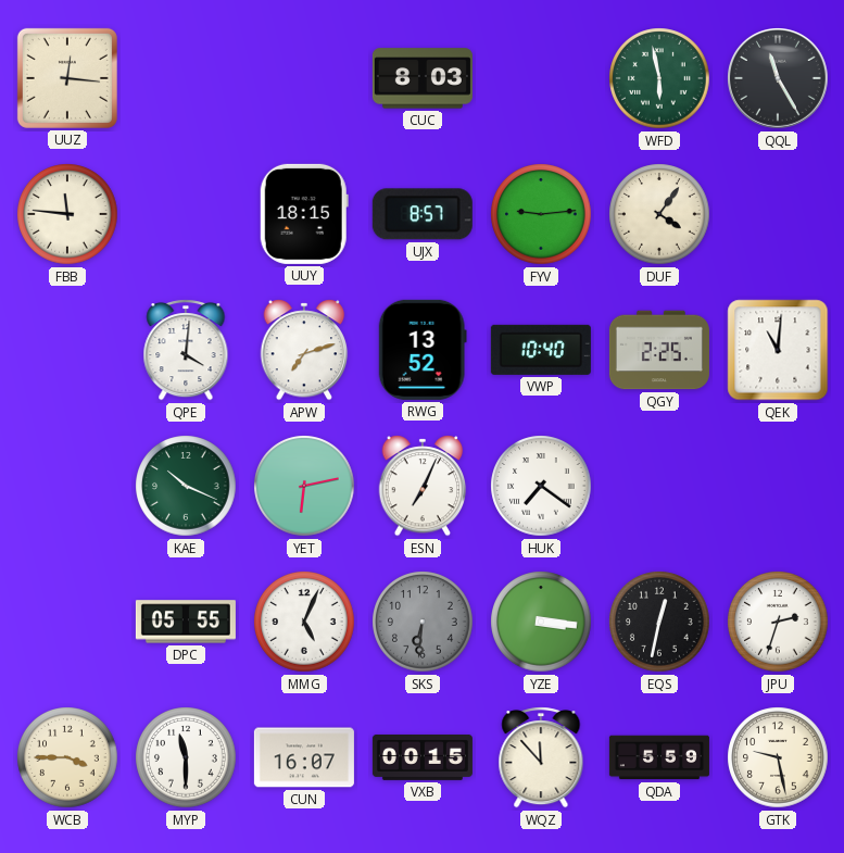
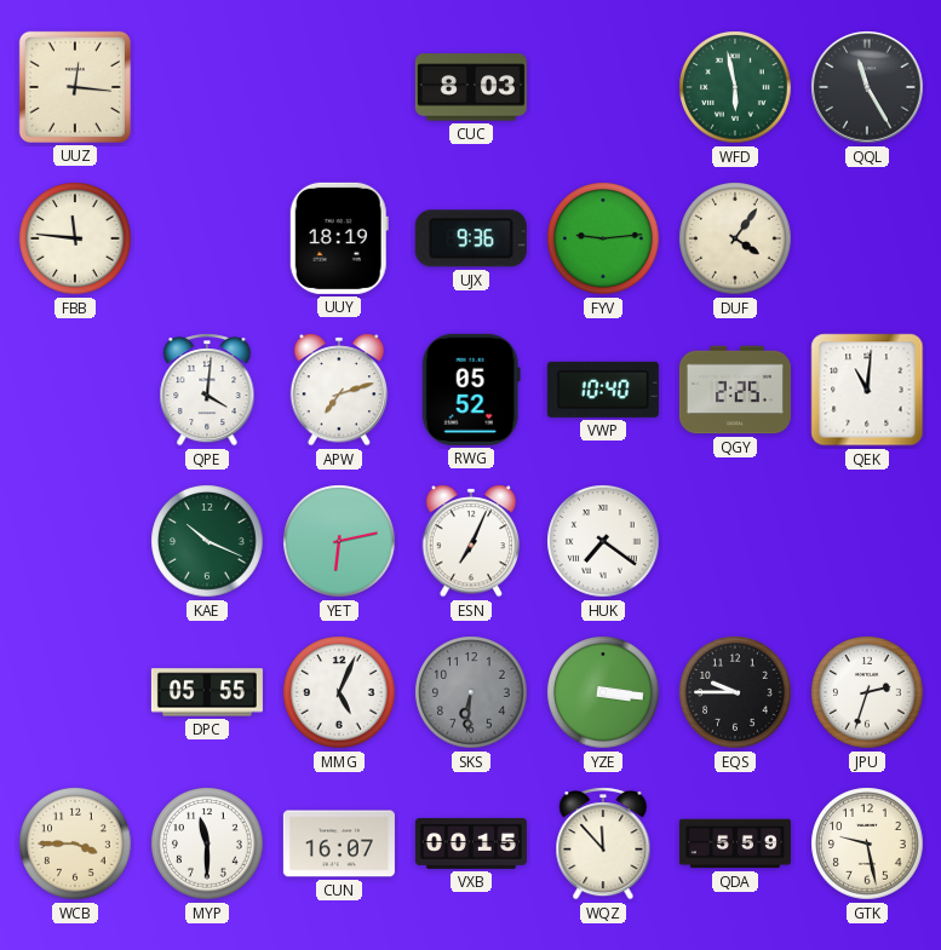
UUY: 18:15 -> 18:19
UJX: 8:57 -> 9:36
RWG: 13:52 -> 05:52
EQS: 12:32 -> 9:45
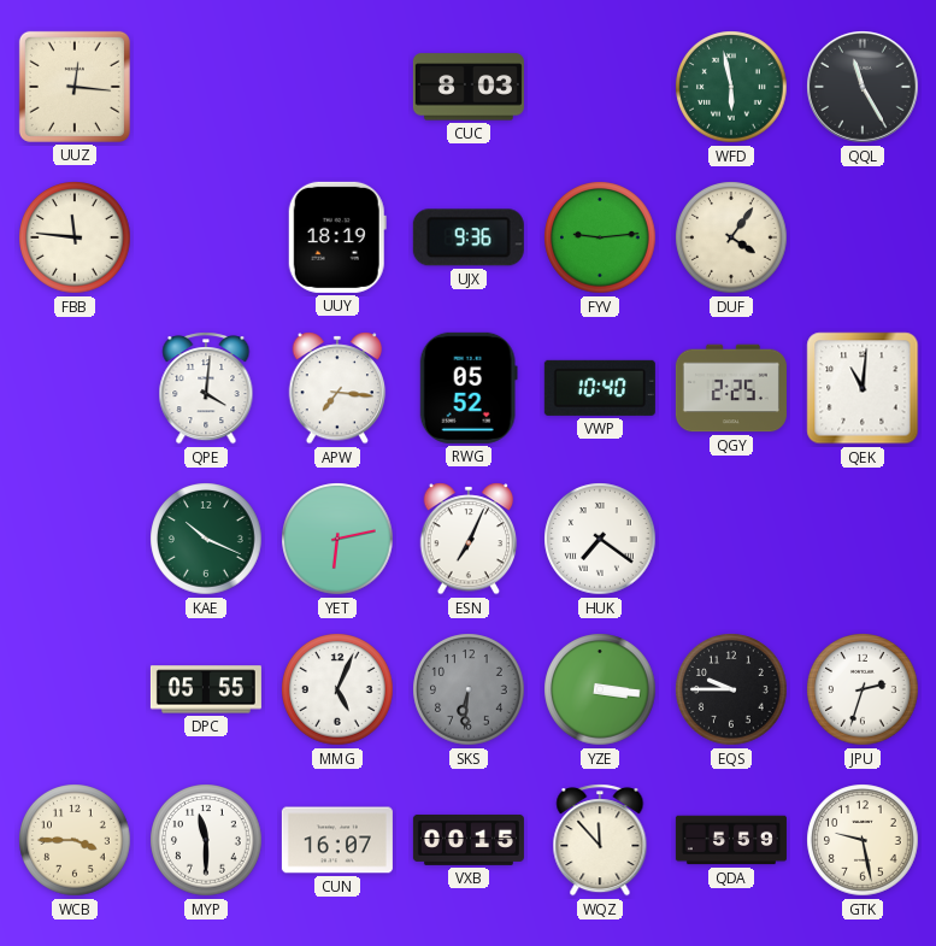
APW: 7:12 -> 7:16
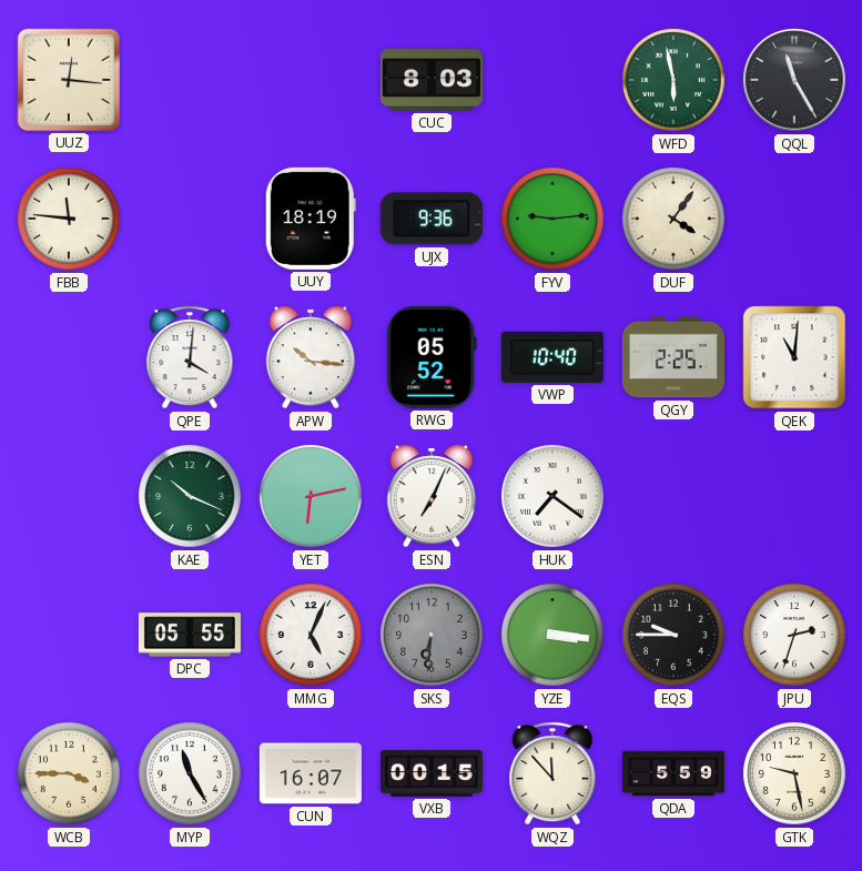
APW: 7:16 -> 10:16
MYP: 11:30 -> 11:25
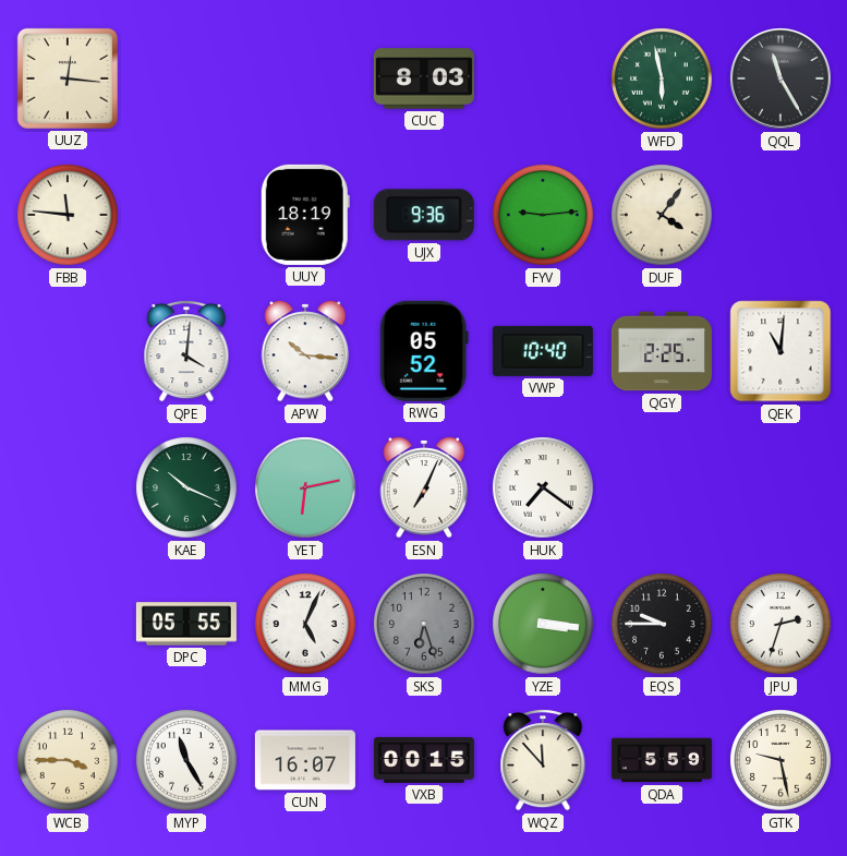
SKS: 6:31 -> 6:27
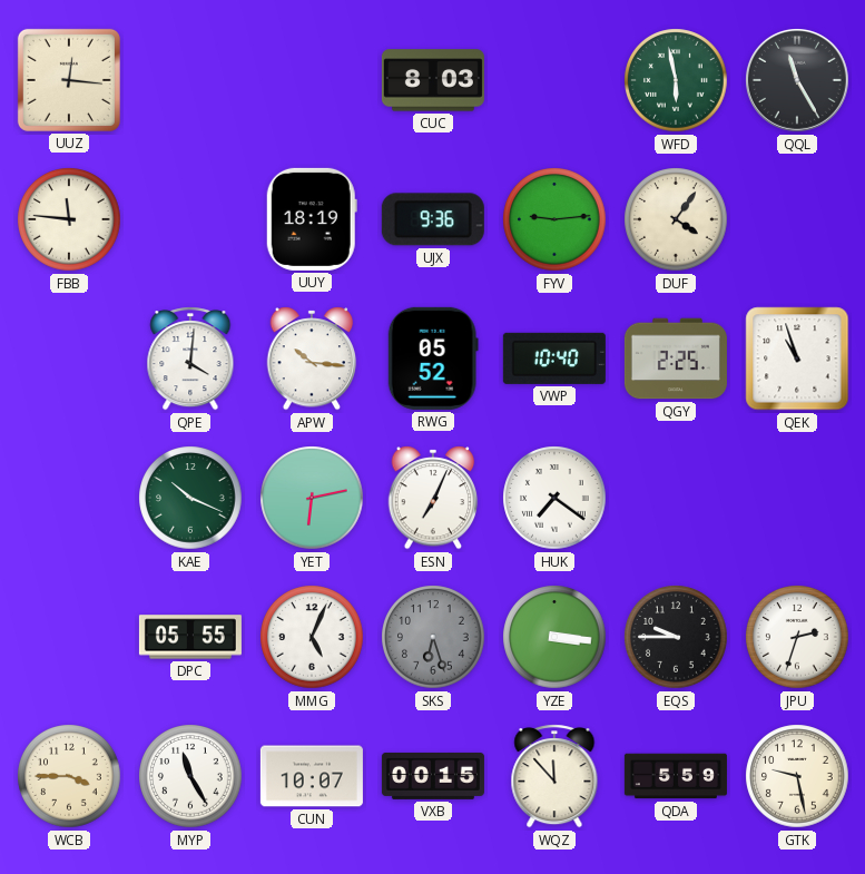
QEK: 11:01 -> 10:57
CUN: 16:07 -> 10:07
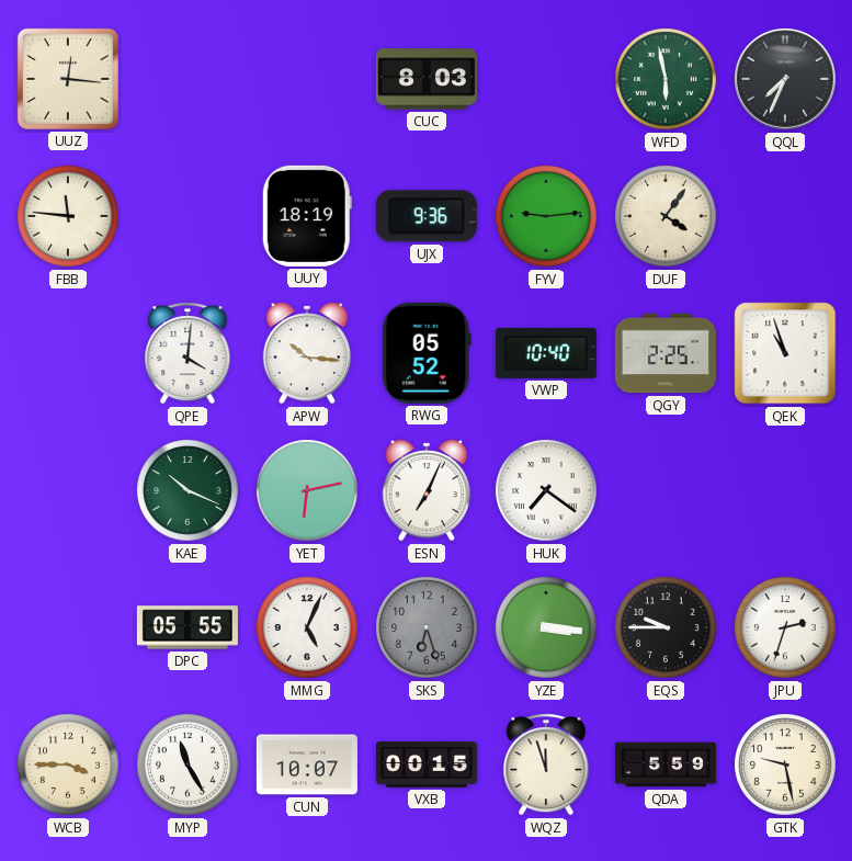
QQL: 11:25 -> 7:34
WQZ: 11:53 -> 11:57
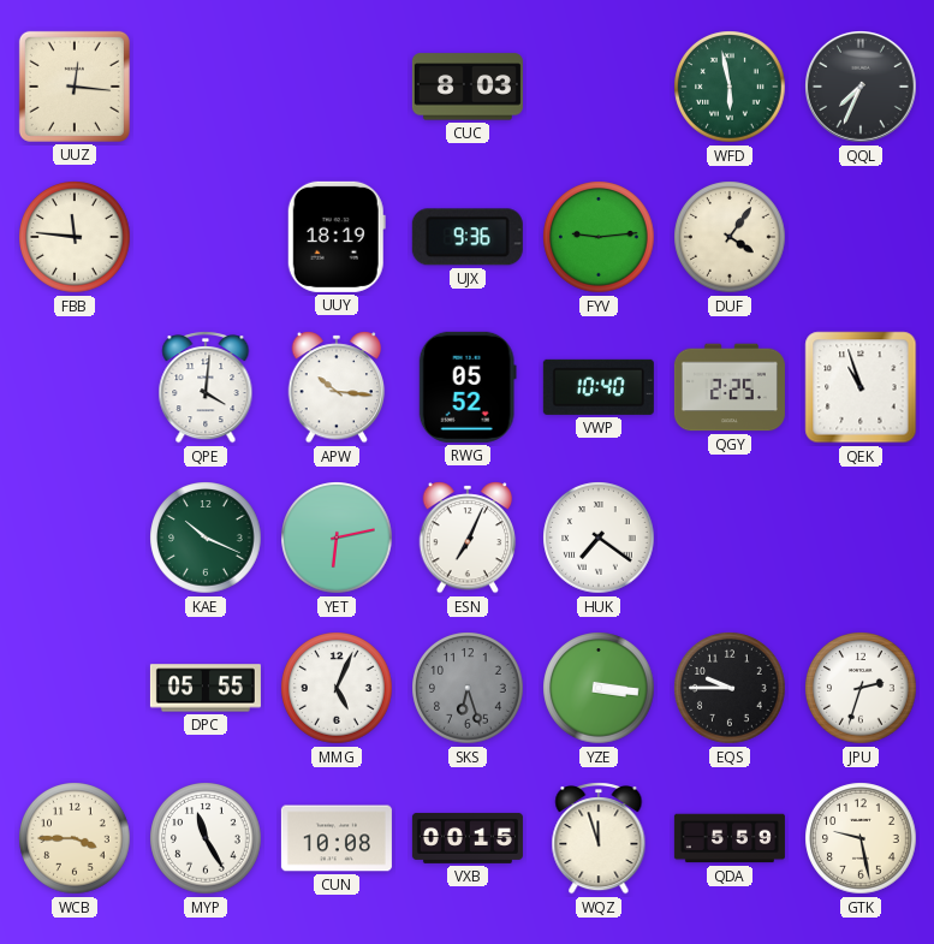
CUN: 10:07 -> 10:08
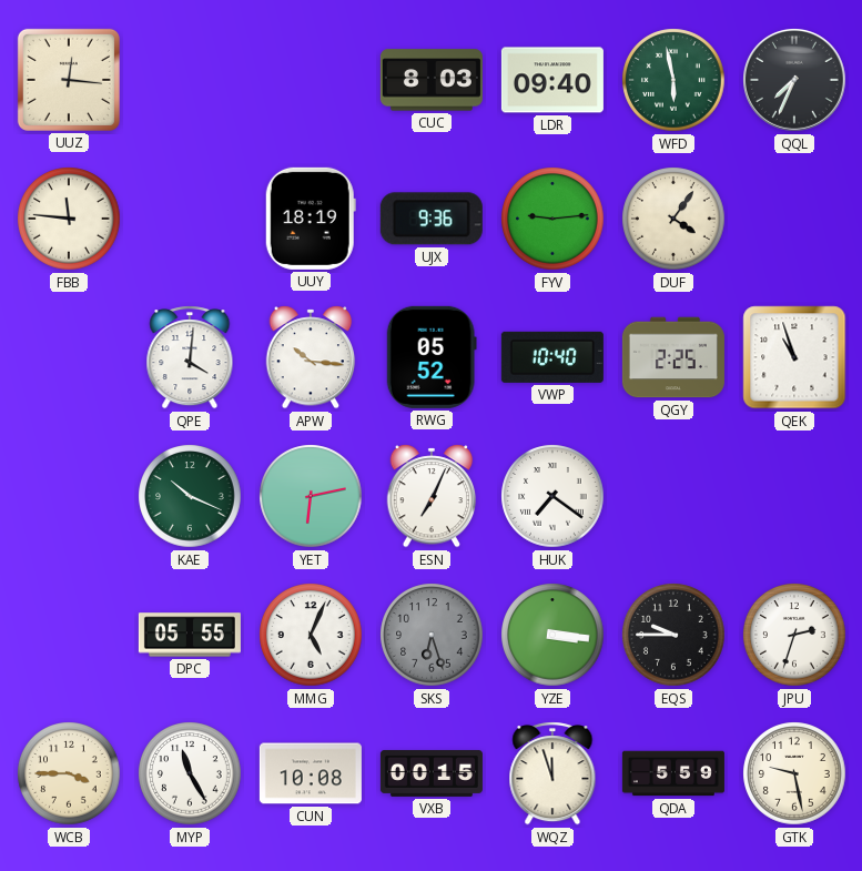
LDR: none -> 09:40
